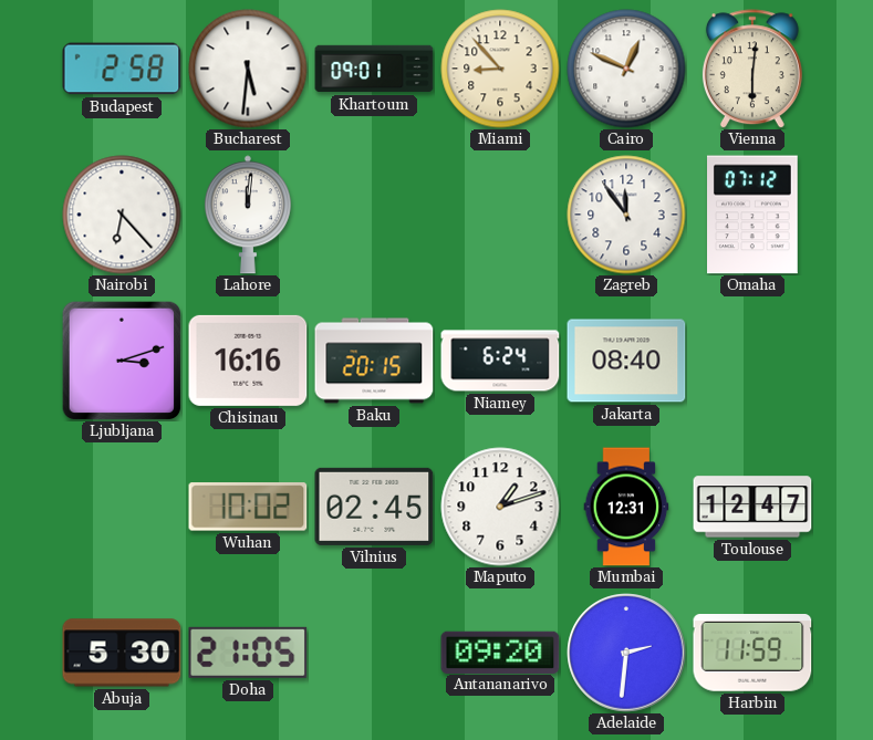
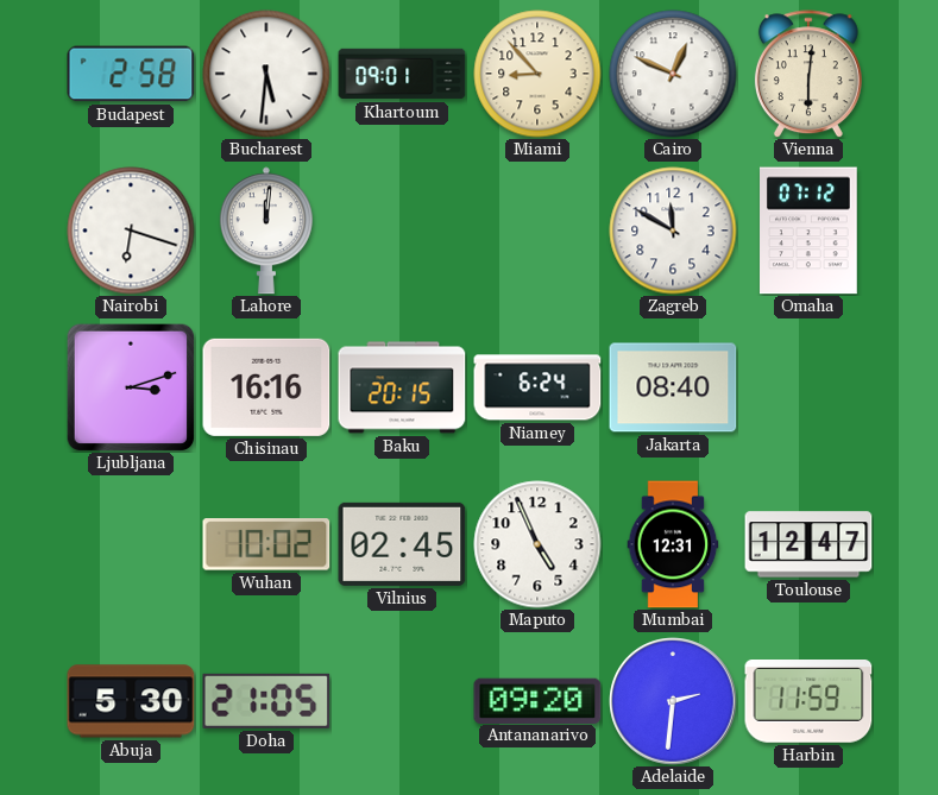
Nairobi: 6:23 -> 6:18
Zagreb: 11:54 -> 11:50
Maputo: 1:12 -> 4:56
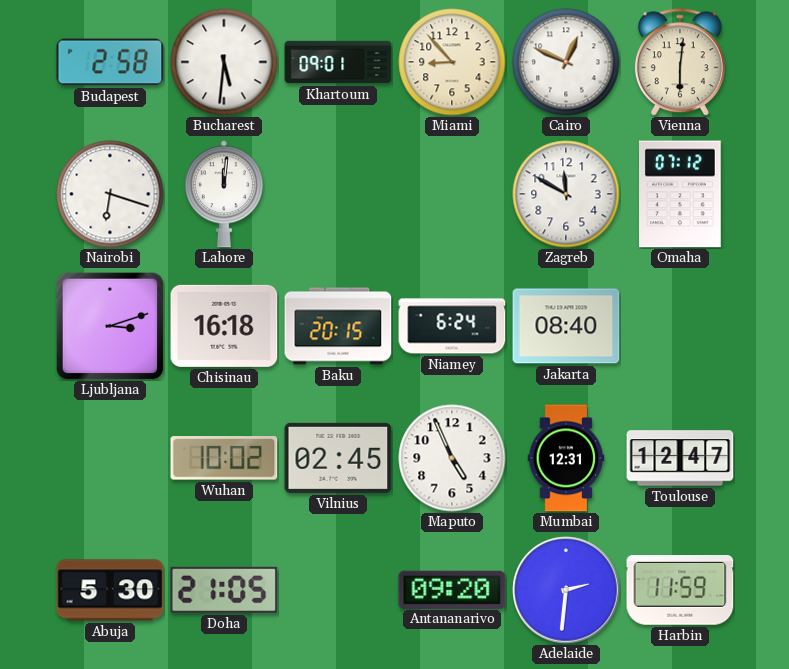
Chisinau: 16:16 -> 16:18
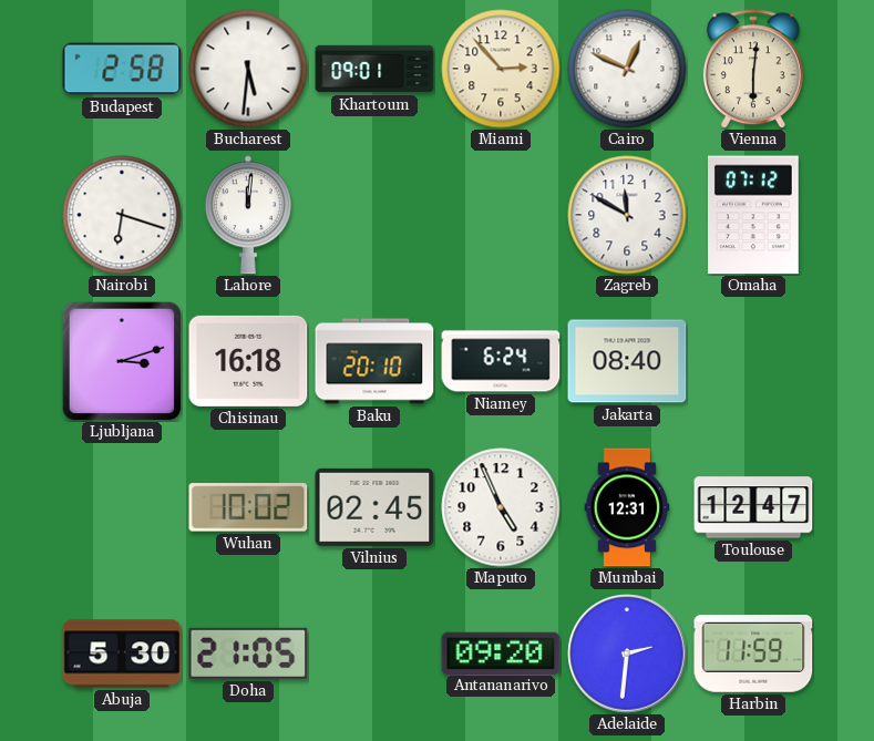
Miami: 8:53 -> 2:53
Baku: 20:15 -> 20:10
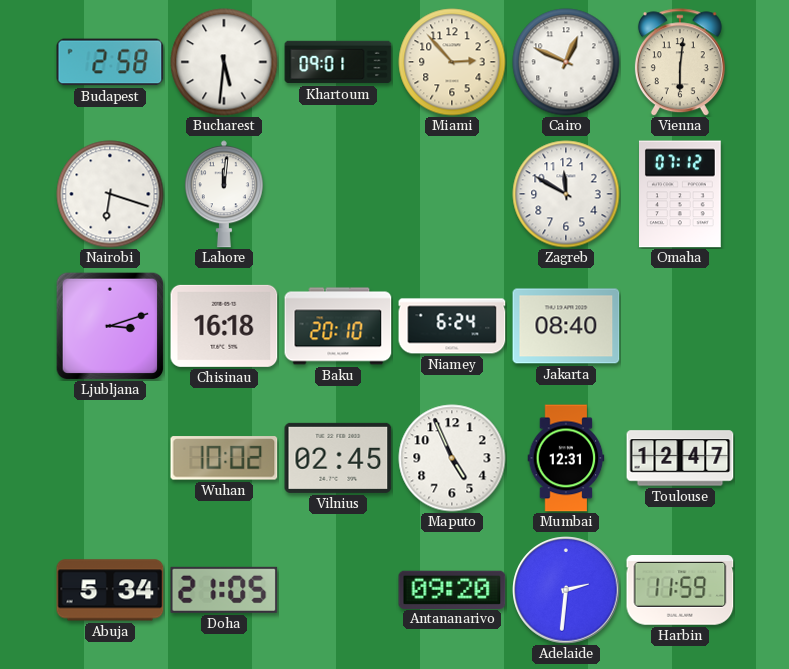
Abuja: 5:30 -> 5:34
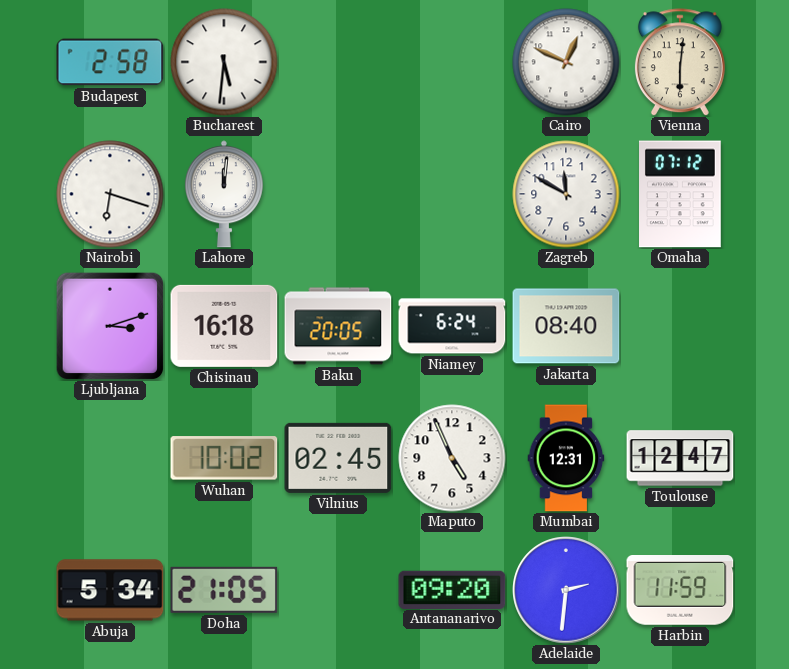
Khartoum: 09:01 -> none
Miami: 2:53 -> none
Baku: 20:10 -> 20:05
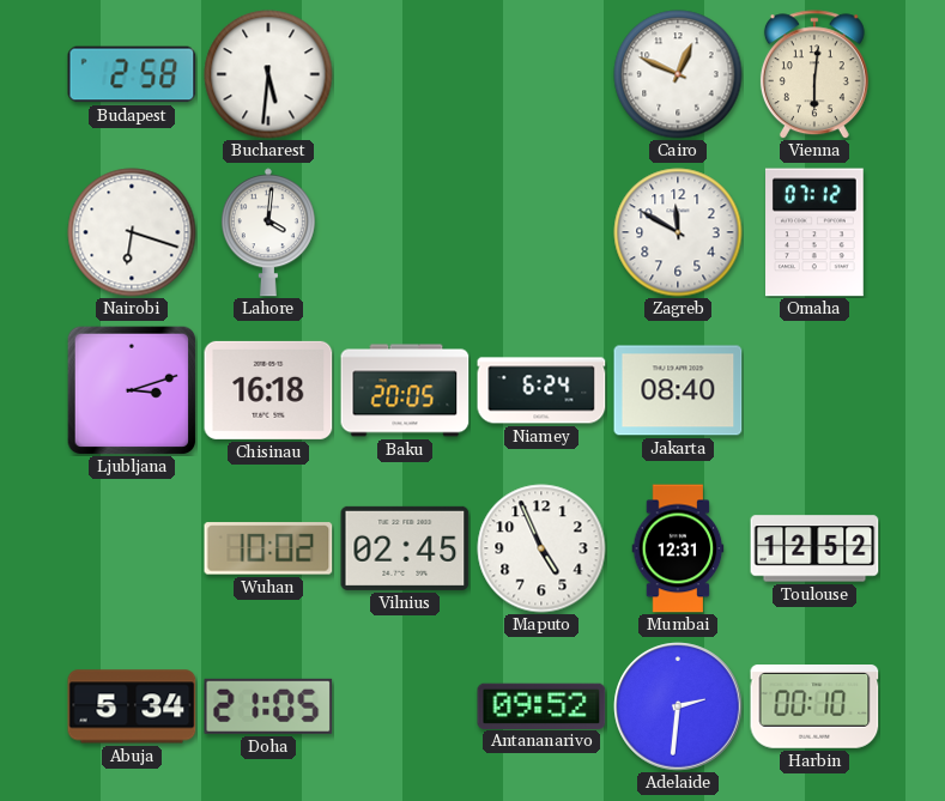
Lahore: 12:01 -> 4:01
Toulouse: 12:47 -> 12:52
Antananarivo: 09:20 -> 09:52
Harbin: 11:59 -> 00:10
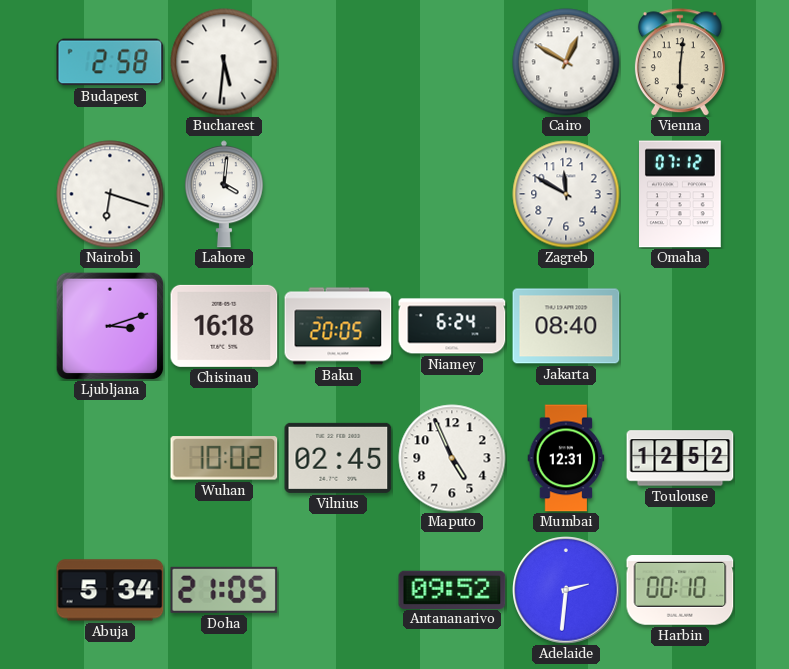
Cairo: 12:49 -> 12:50
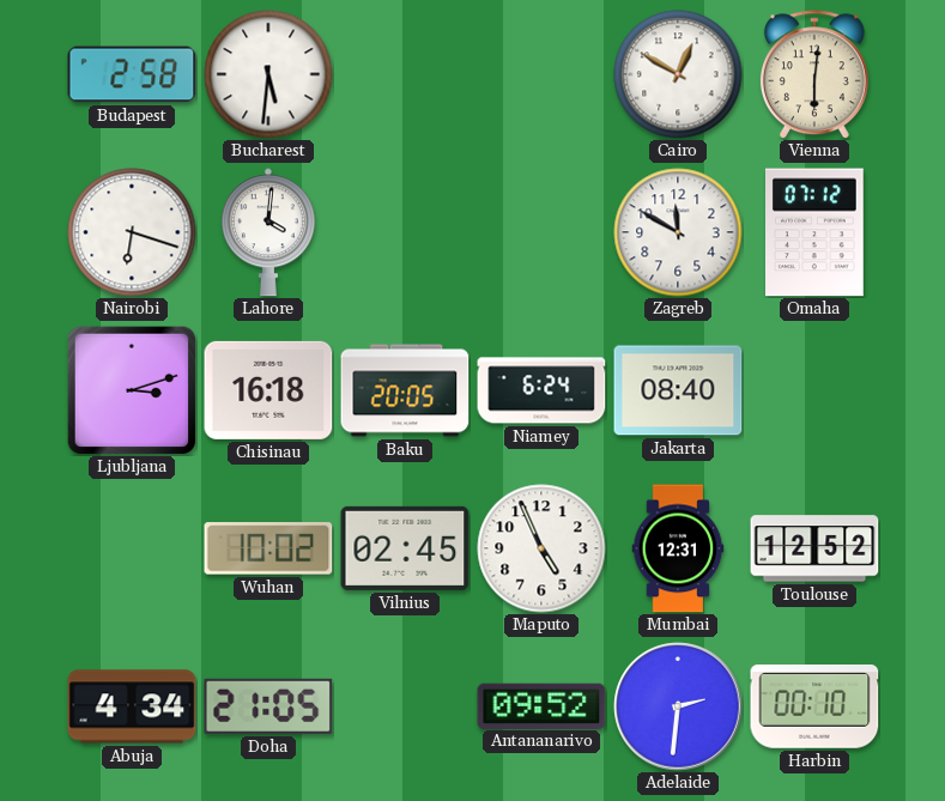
Abuja: 5:34 -> 4:34
